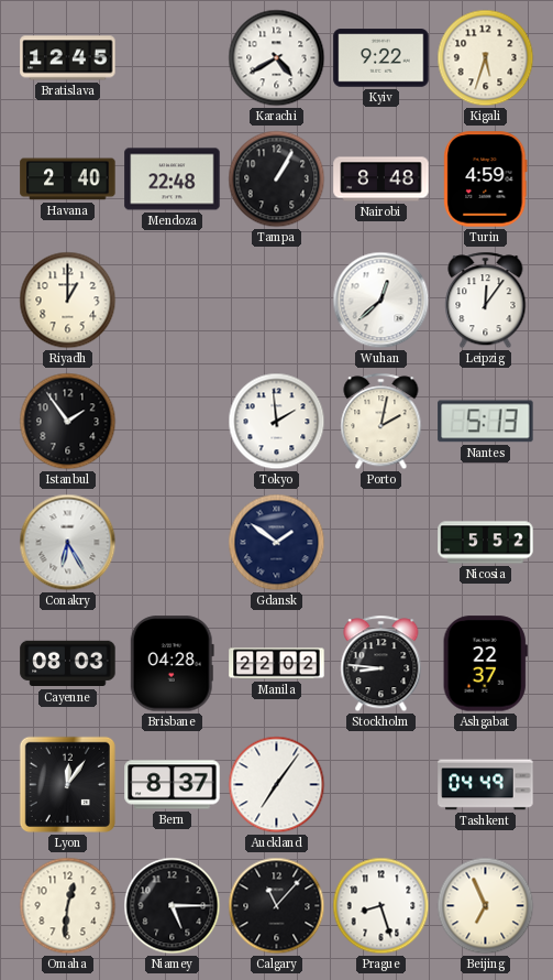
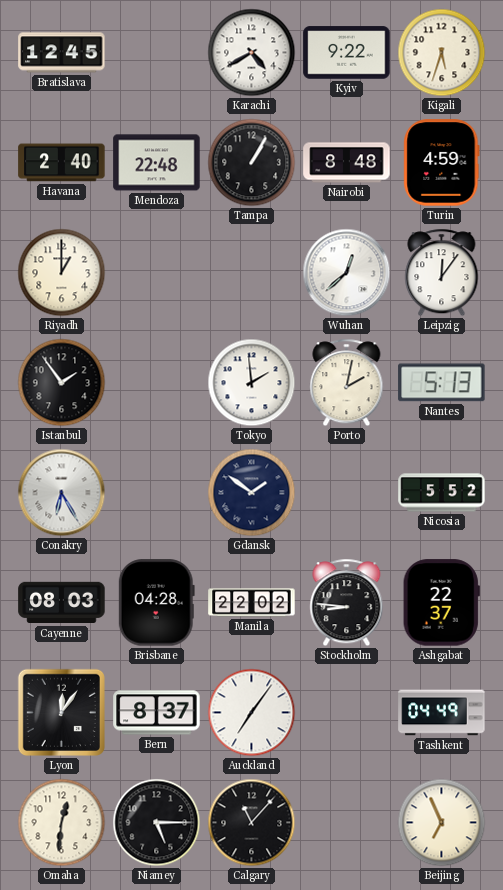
Prague: 8:27 -> none
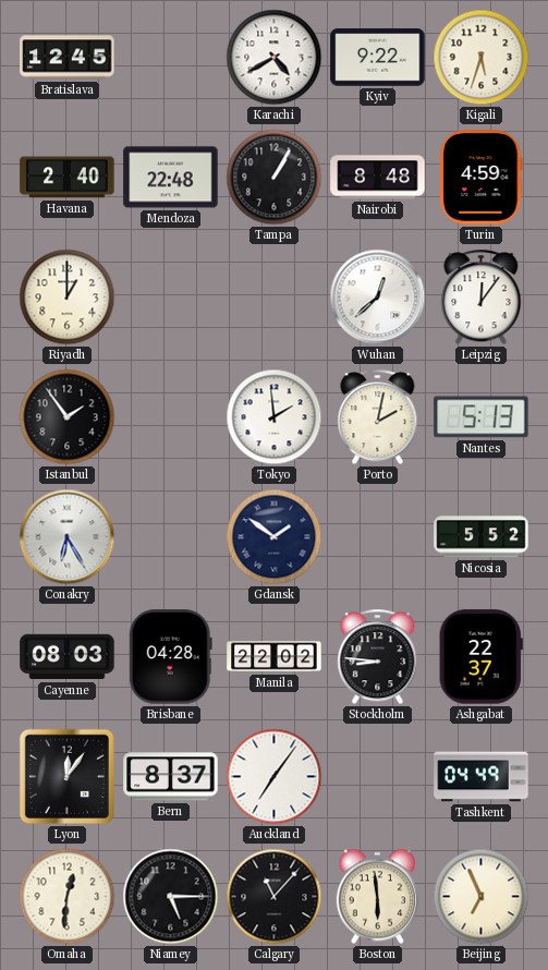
Boston: none -> 5:59
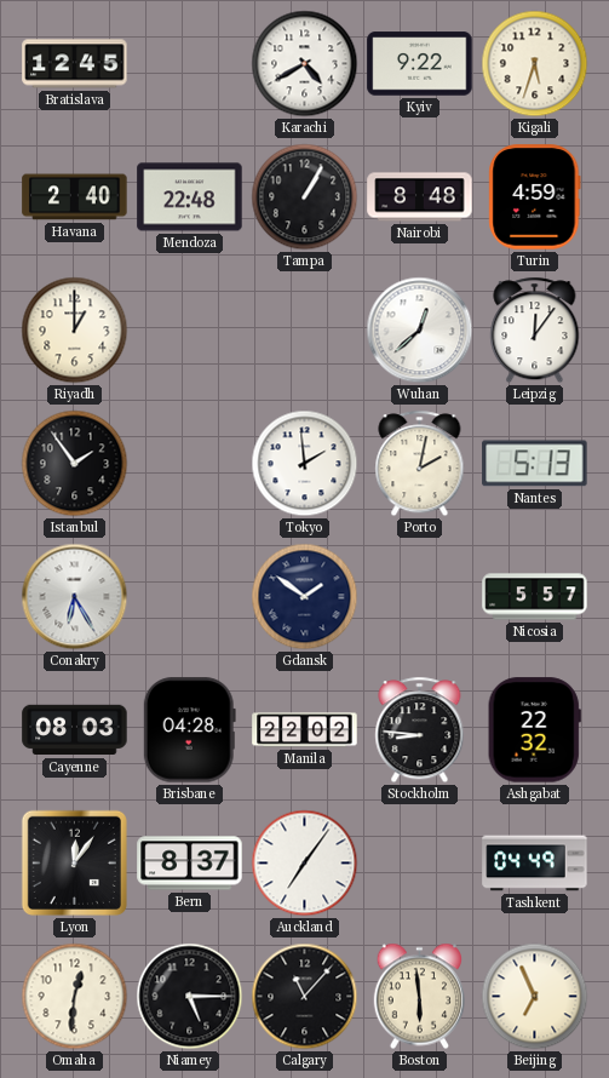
Nicosia: 5:52 -> 5:57
Ashgabat: 22:37 -> 22:32
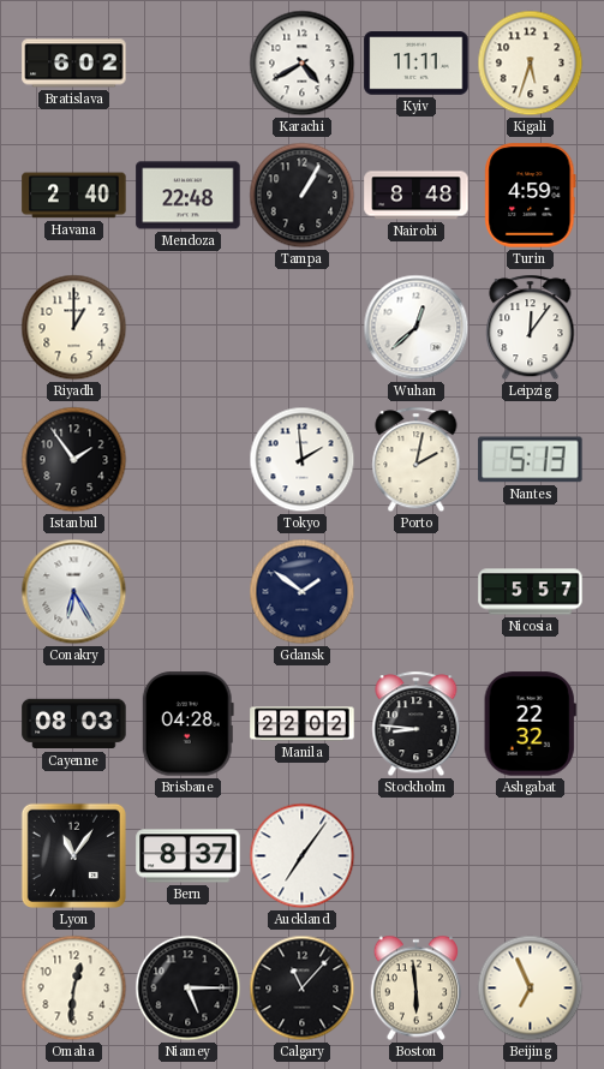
Bratislava: 12:45 -> 6:02
Kyiv: 9:22 -> 11:11
Lyon: 12:06 -> 11:06
Tashkent: 04:49 -> none
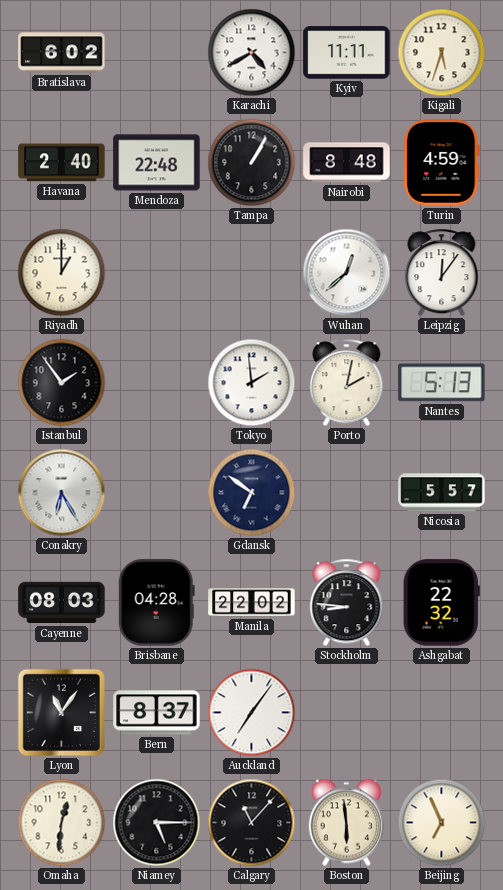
Gdansk: 1:51 -> 6:51
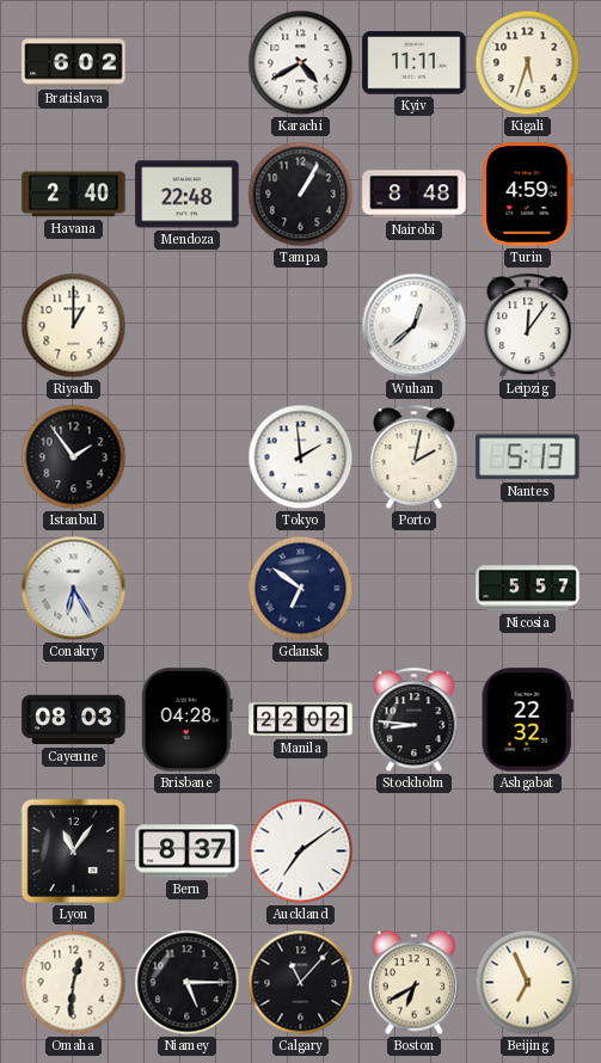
Auckland: 7:06 -> 7:09
Boston: 5:59 -> 6:40
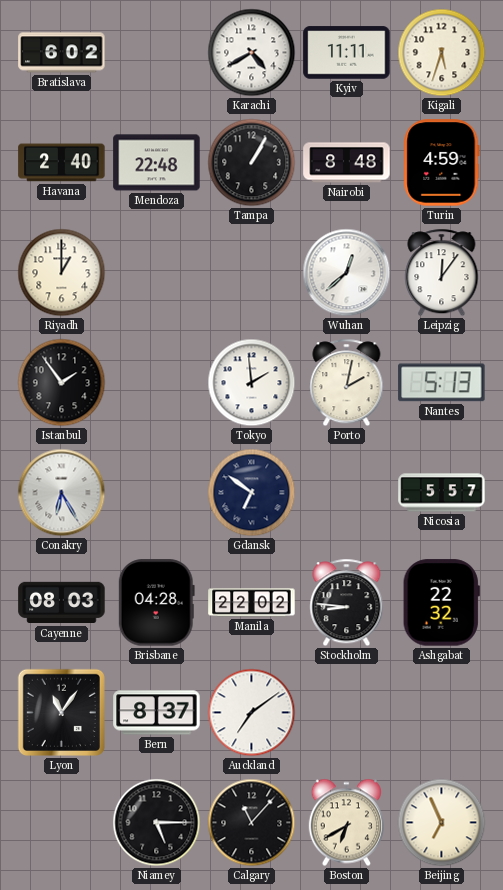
Omaha: 12:31 -> none
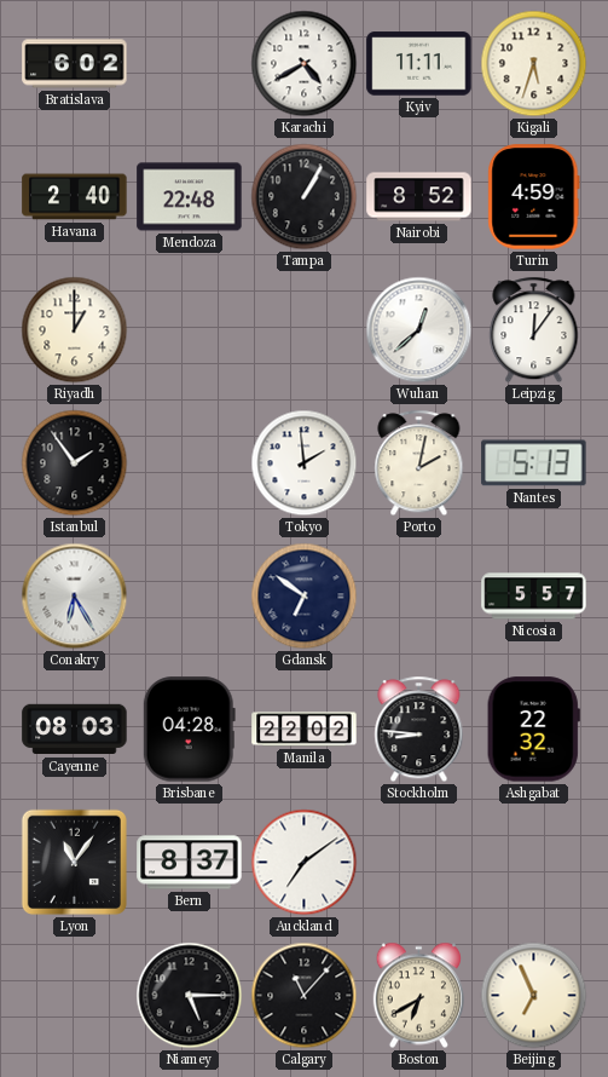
Nairobi: 8:48 -> 8:52
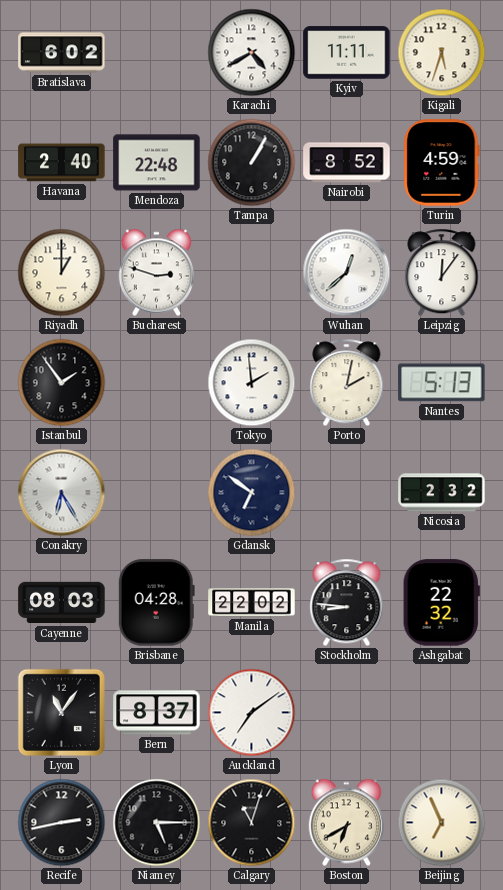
Bucharest: none -> 2:48
Nicosia: 5:57 -> 2:32
Recife: none -> 2:43
Calgary: 11:07 -> 11:03
